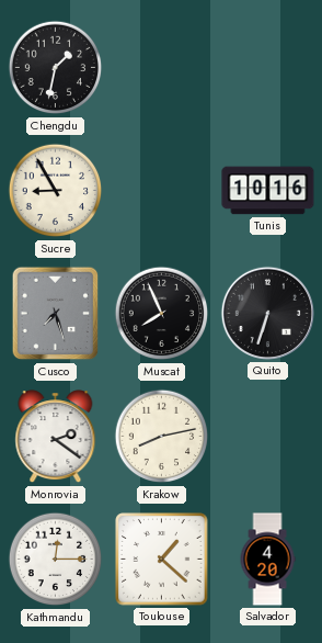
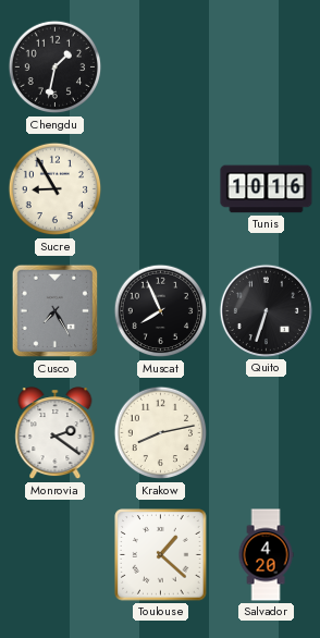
Cusco: 7:27 -> 7:25
Kathmandu: 12:15 -> none
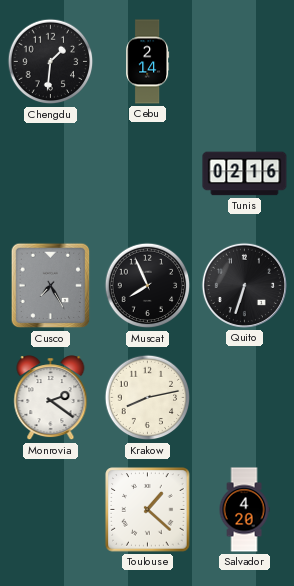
Chengdu: 1:32 -> 1:31
Cebu: none -> 2:14
Sucre: 8:55 -> none
Tunis: 10:16 -> 02:16
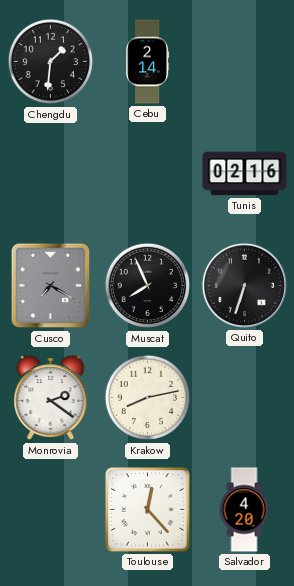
Cusco: 7:25 -> 7:20
Toulouse: 1:22 -> 12:23
